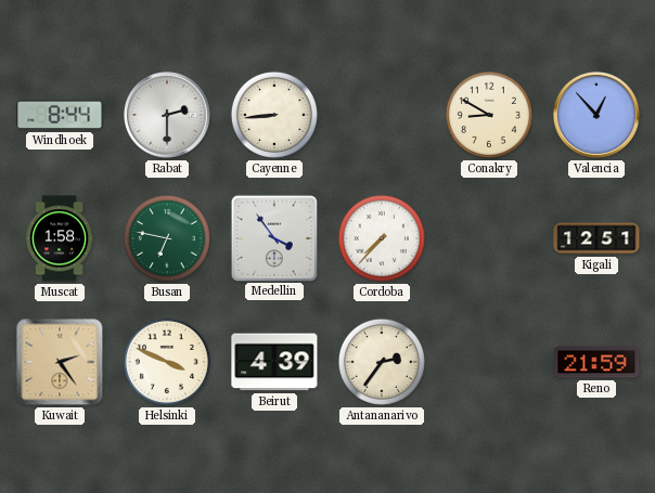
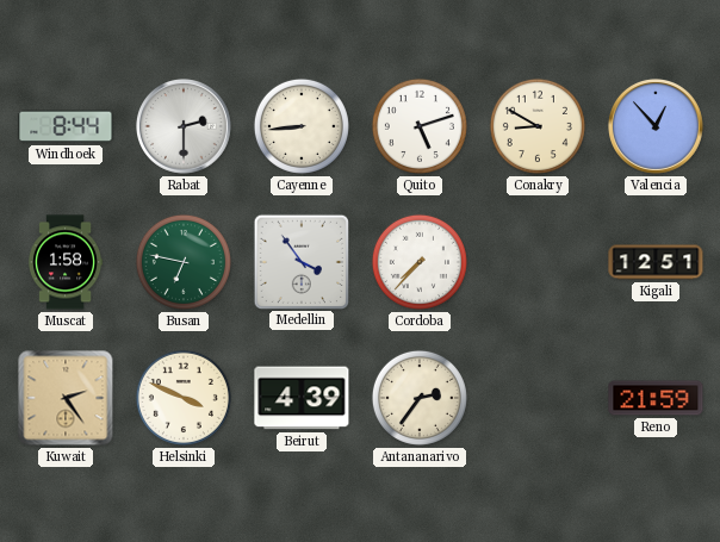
Quito: none -> 5:12
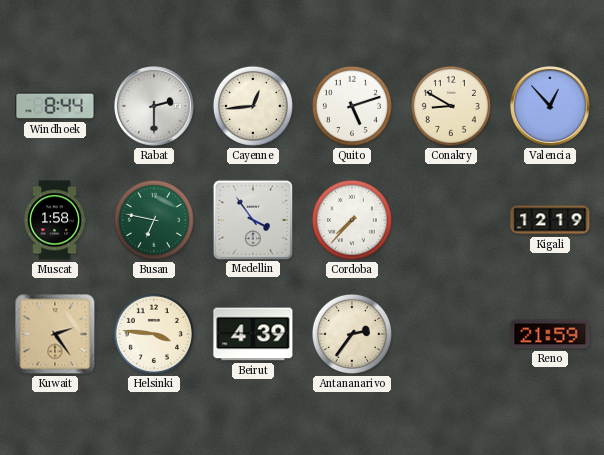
Cayenne: 8:44 -> 12:44
Kigali: 12:51 -> 12:19
Helsinki: 3:49 -> 3:46
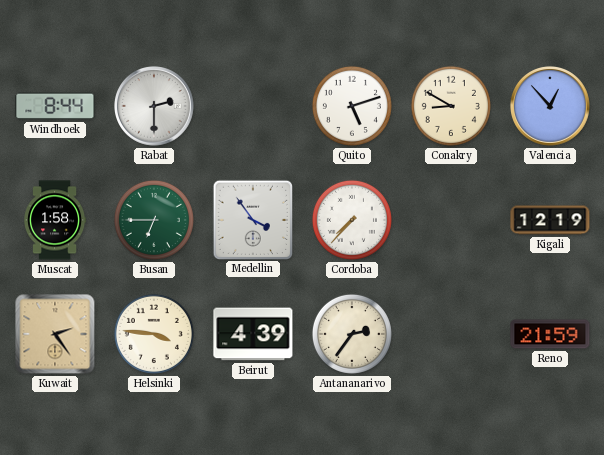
Cayenne: 12:44 -> none
Busan: 6:47 -> 6:45
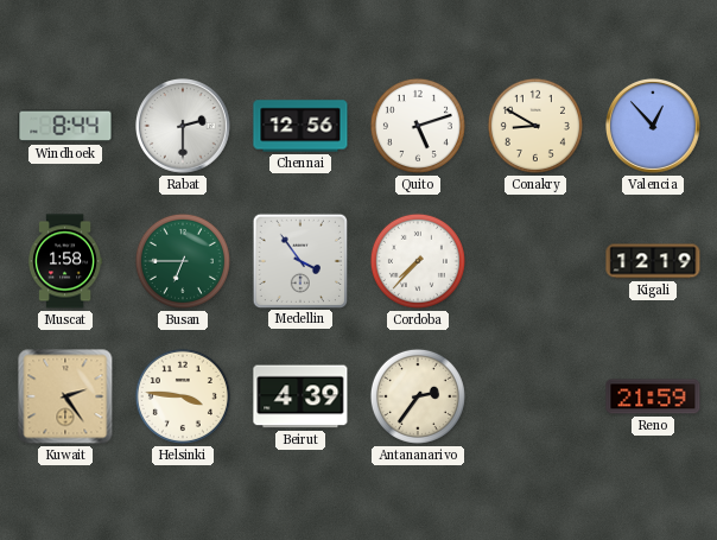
Chennai: none -> 12:56
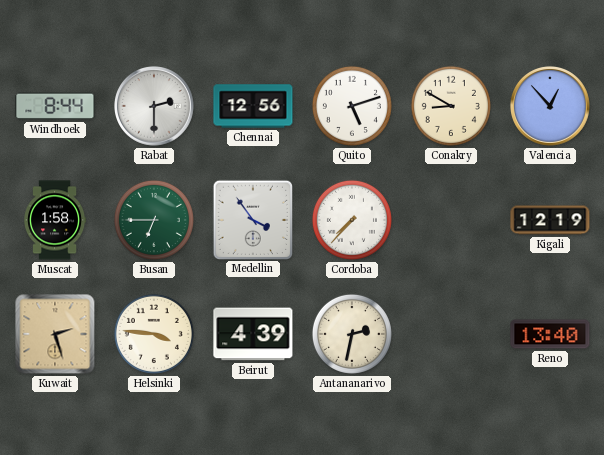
Kuwait: 2:24 -> 2:27
Antananarivo: 2:36 -> 2:32
Reno: 21:59 -> 13:40
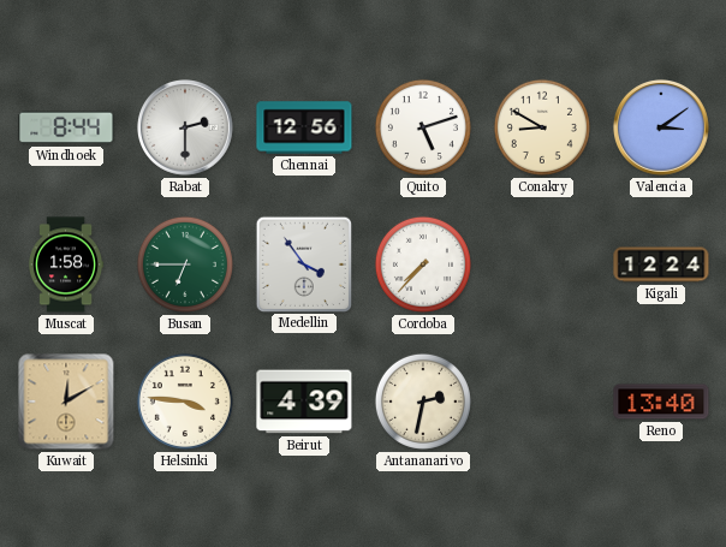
Valencia: 12:53 -> 3:09
Kigali: 12:19 -> 12:24
Kuwait: 2:27 -> 12:10
